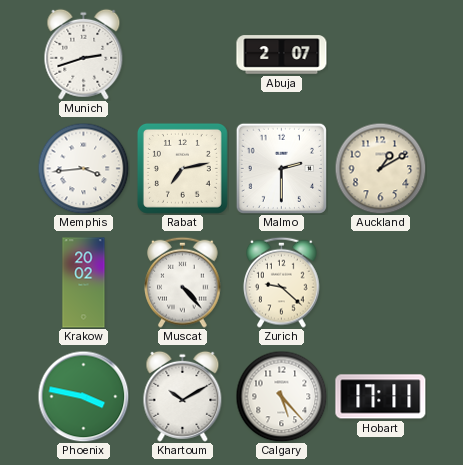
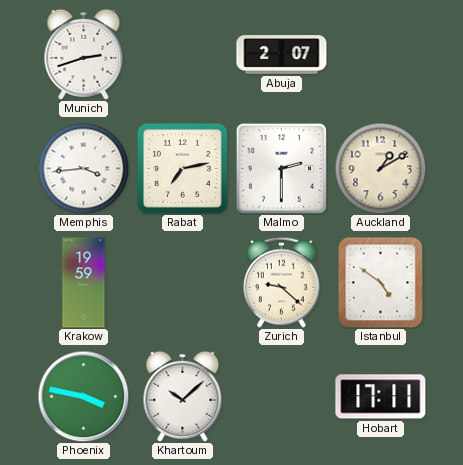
Krakow: 20:02 -> 19:59
Muscat: 4:23 -> none
Istanbul: none -> 4:51
Khartoum: 10:10 -> 10:08
Calgary: 5:23 -> none
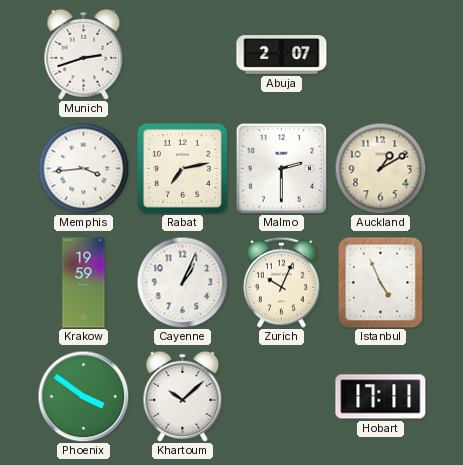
Cayenne: none -> 1:04
Zurich: 9:22 -> 10:04
Istanbul: 4:51 -> 4:56
Phoenix: 3:47 -> 3:51
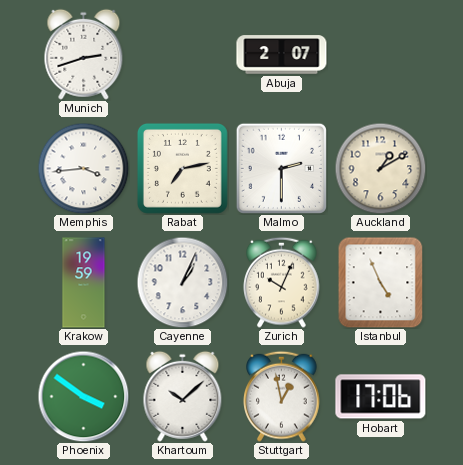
Stuttgart: none -> 12:58
Hobart: 17:11 -> 17:06
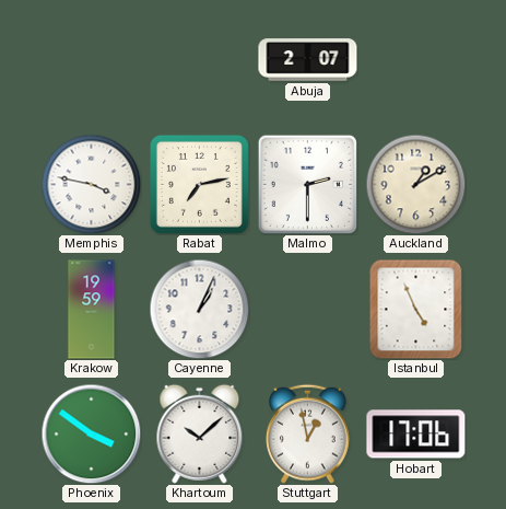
Munich: 2:42 -> none
Memphis: 3:44 -> 3:47
Zurich: 10:04 -> none
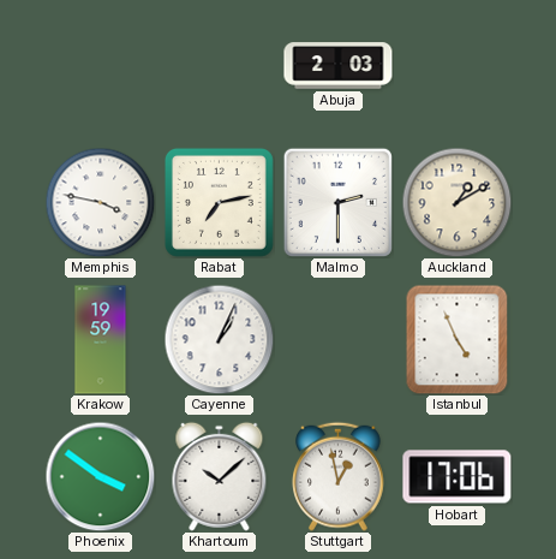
Abuja: 2:07 -> 2:03
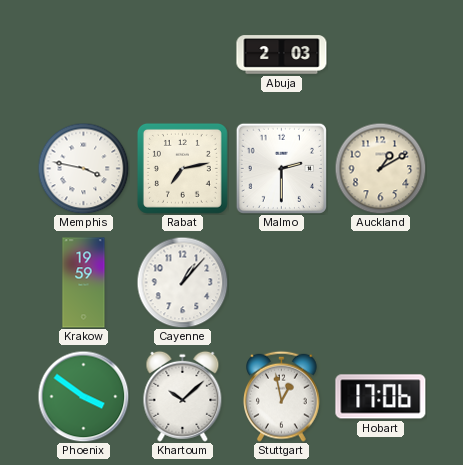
Cayenne: 1:04 -> 1:07
Istanbul: 4:56 -> none
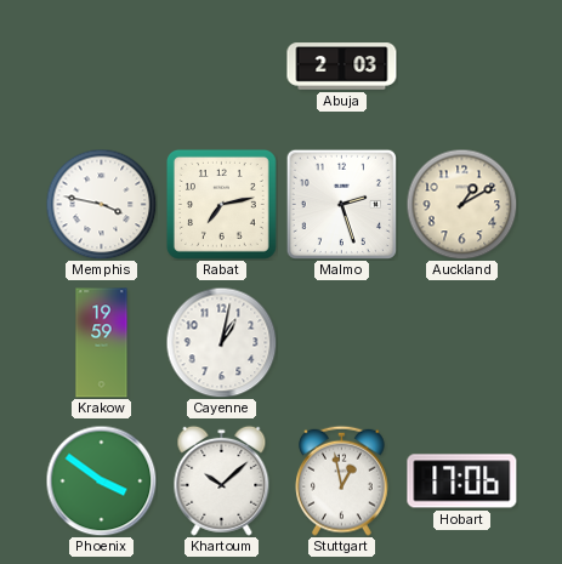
Malmo: 2:30 -> 2:27
Cayenne: 1:07 -> 1:02
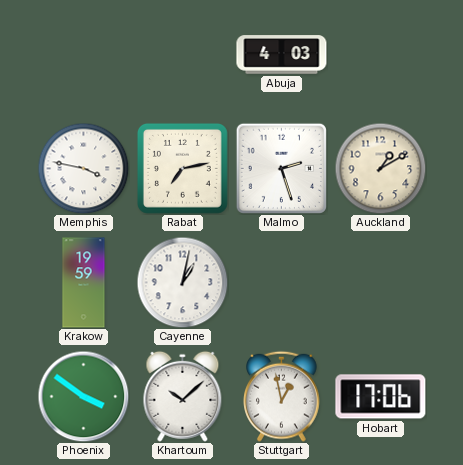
Abuja: 2:03 -> 4:03
